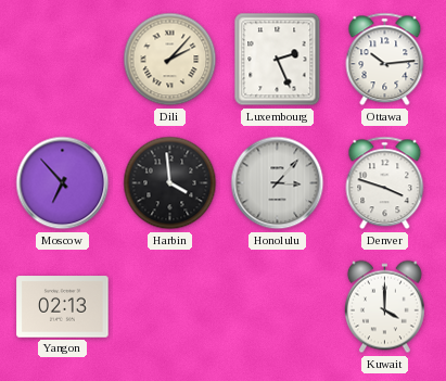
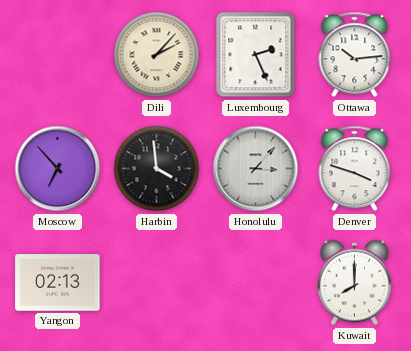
Kuwait: 4:00 -> 8:00
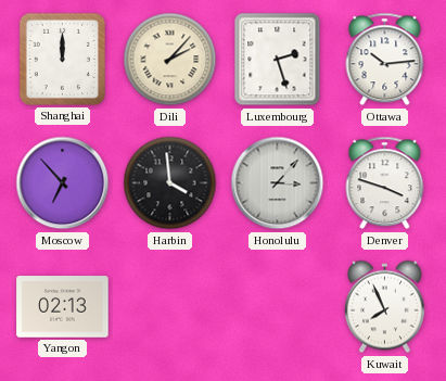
Shanghai: none -> 12:00
Luxembourg: 2:26 -> 2:27
Kuwait: 8:00 -> 7:56
